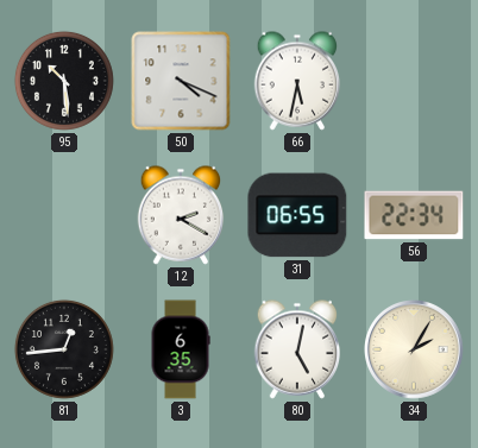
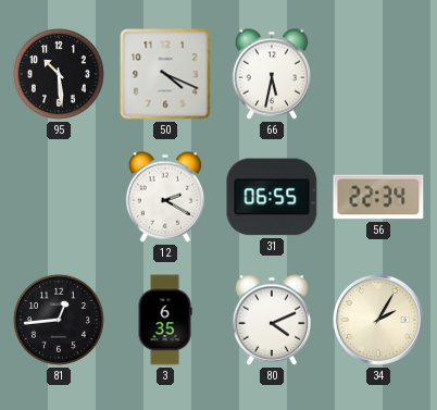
80: 5:02 -> 4:11
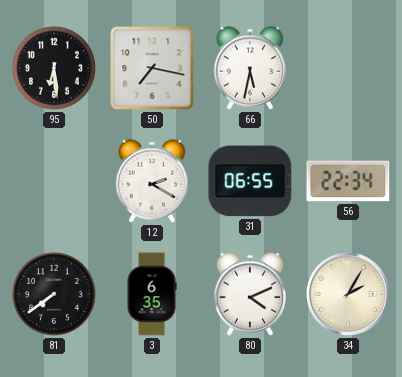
95: 10:29 -> 6:29
50: 4:19 -> 7:17
81: 12:44 -> 7:39
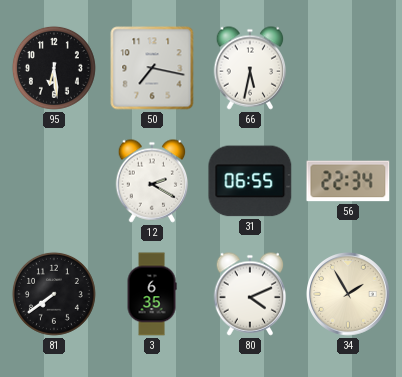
34: 2:05 -> 1:55
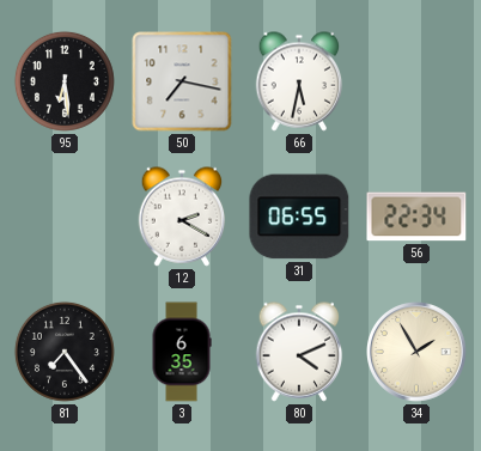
81: 7:39 -> 7:24
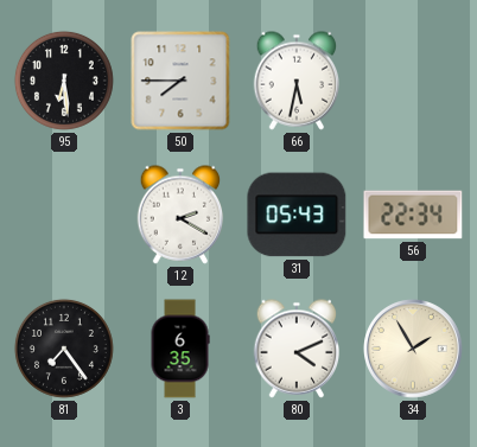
50: 7:17 -> 7:45
31: 06:55 -> 05:43
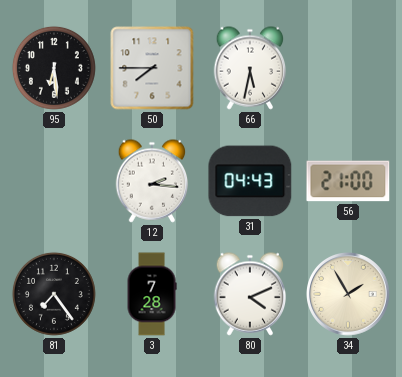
12: 2:20 -> 2:16
31: 05:43 -> 04:43
56: 22:34 -> 21:00
3: 6:35 -> 7:28
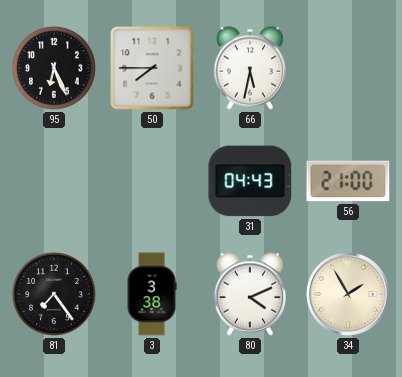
95: 6:29 -> 6:26
12: 2:16 -> none
3: 7:28 -> 3:38
